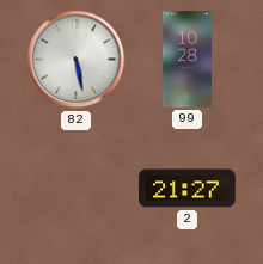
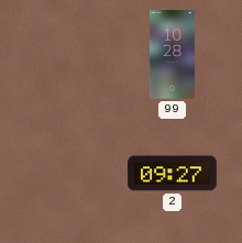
82: 5:28 -> none
2: 21:27 -> 09:27
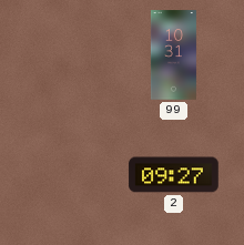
99: 10:28 -> 10:31
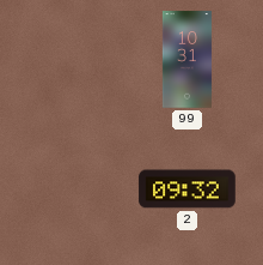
2: 09:27 -> 09:32
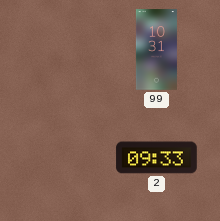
2: 09:32 -> 09:33
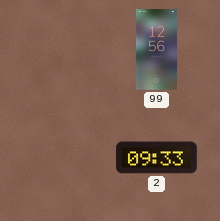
99: 10:31 -> 12:56
